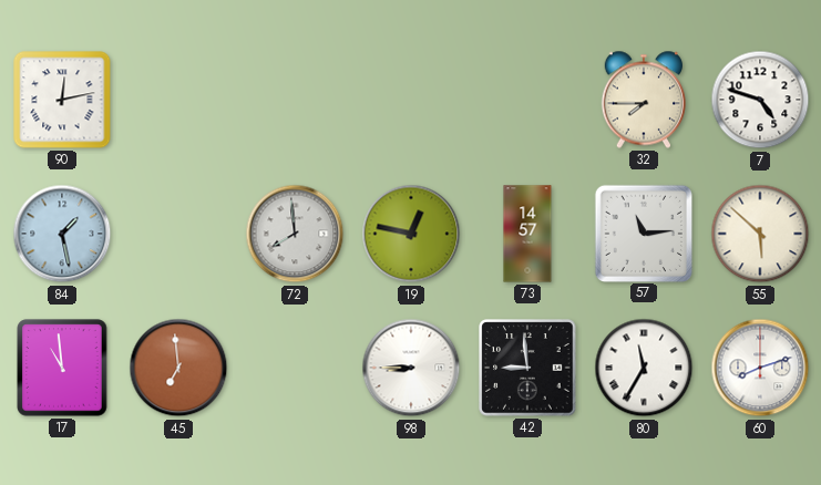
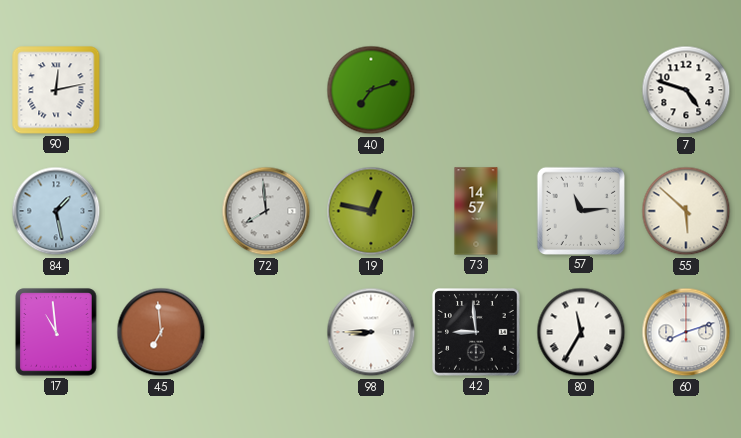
40: none -> 7:12
32: 7:45 -> none
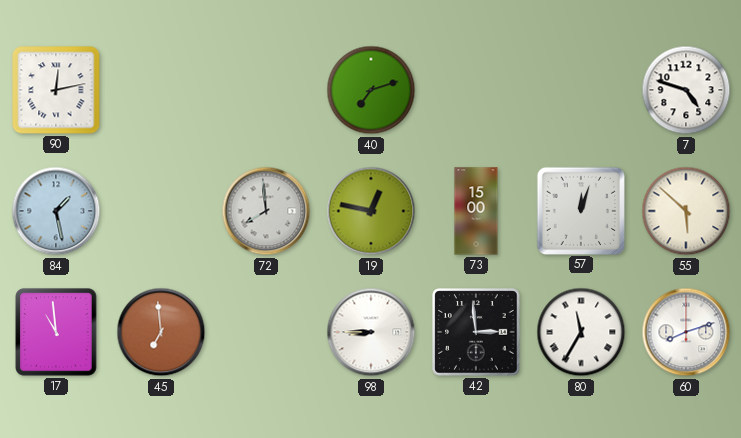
73: 14:57 -> 15:00
57: 11:14 -> 12:03
42: 8:59 -> 2:59
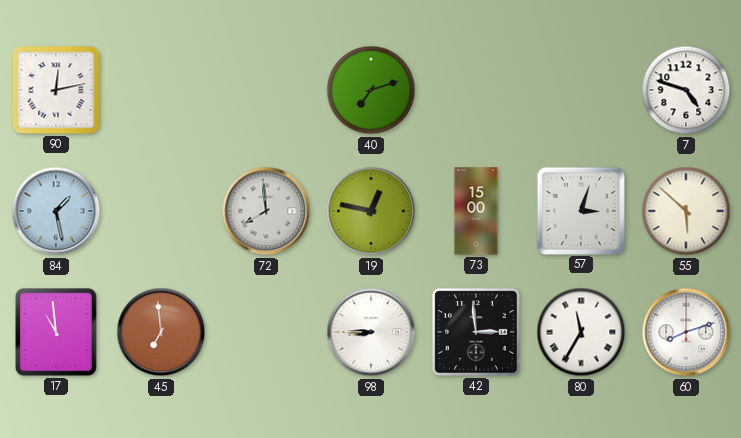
57: 12:03 -> 3:03
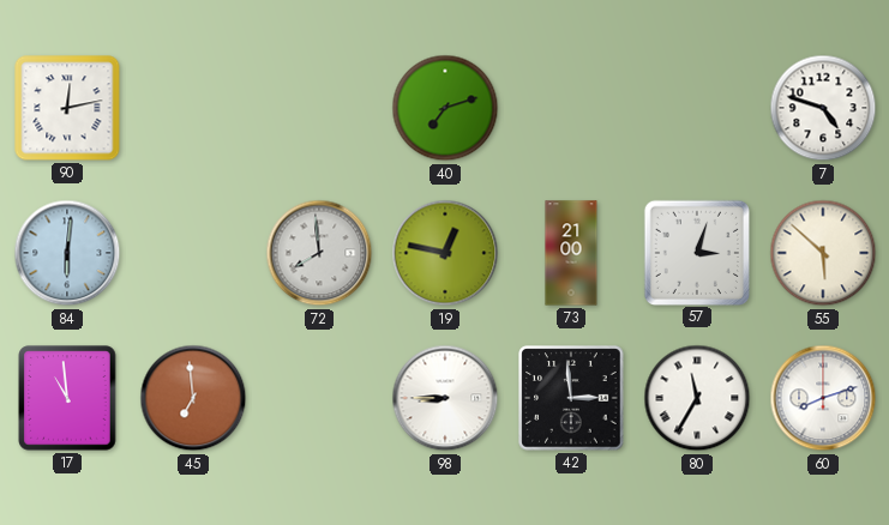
84: 1:28 -> 6:01
73: 15:00 -> 21:00
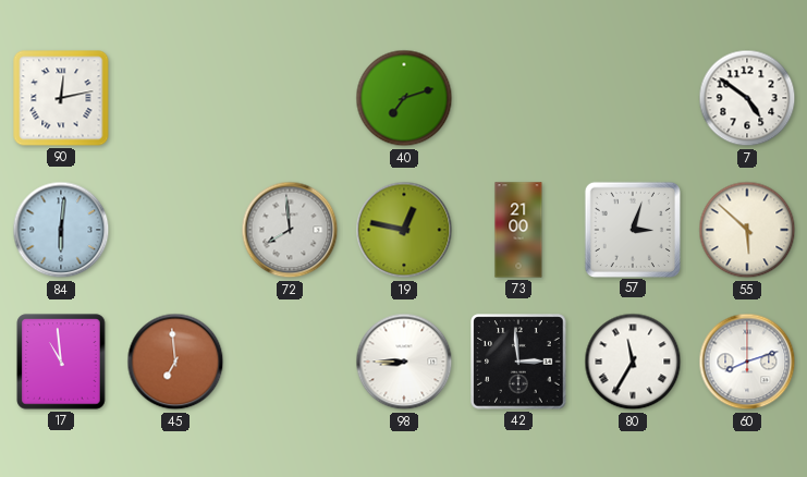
7: 4:48 -> 4:51
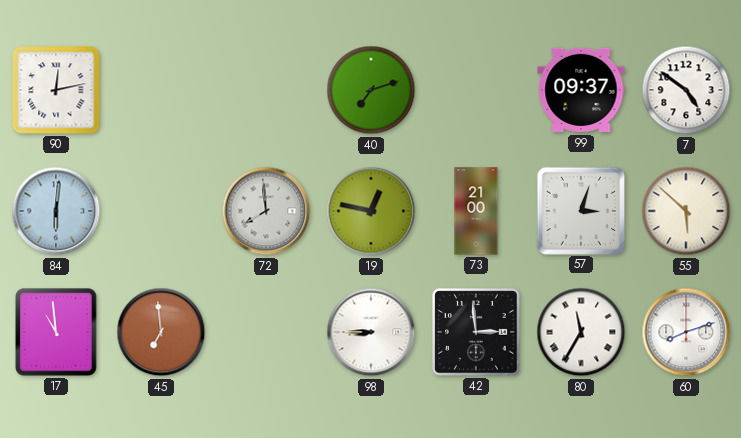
99: none -> 09:37
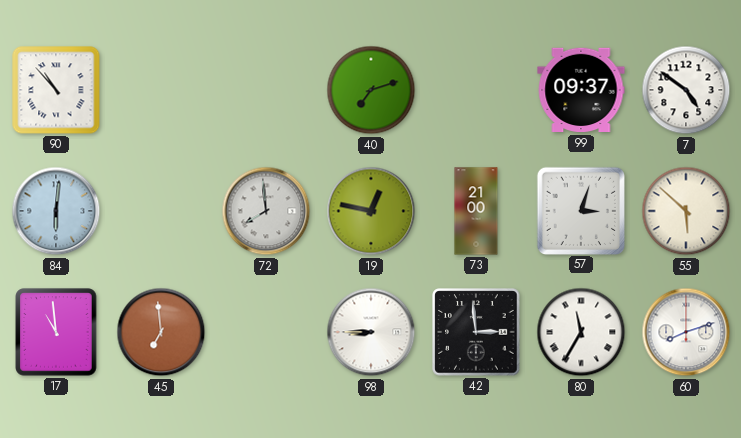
90: 12:13 -> 10:53
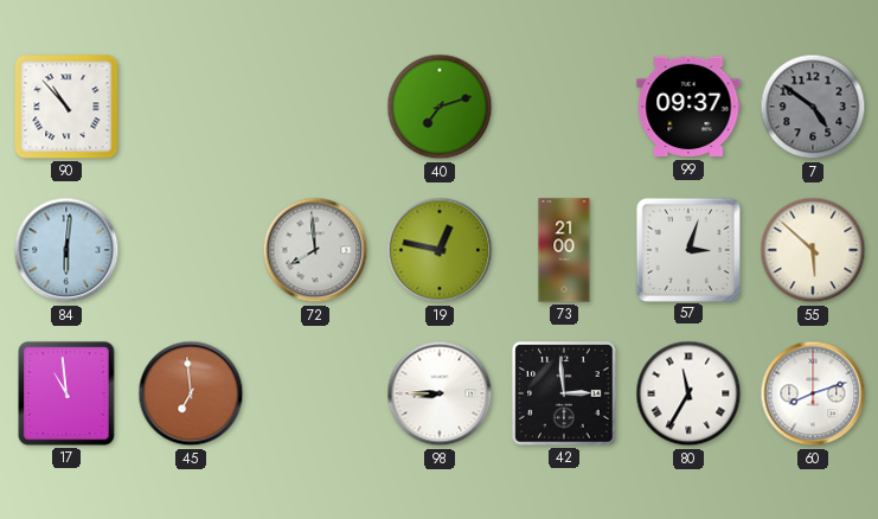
7 dial: white -> grey
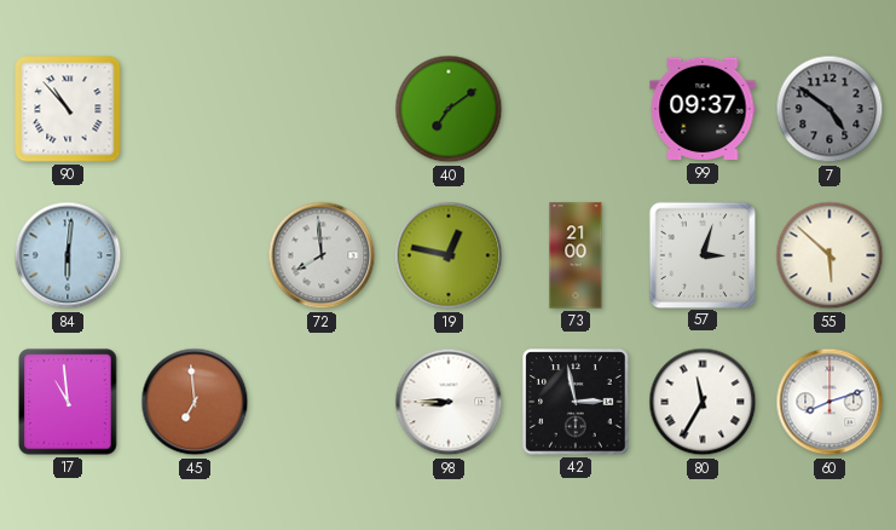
40: 7:12 -> 7:09
42: 2:59 -> 2:58
